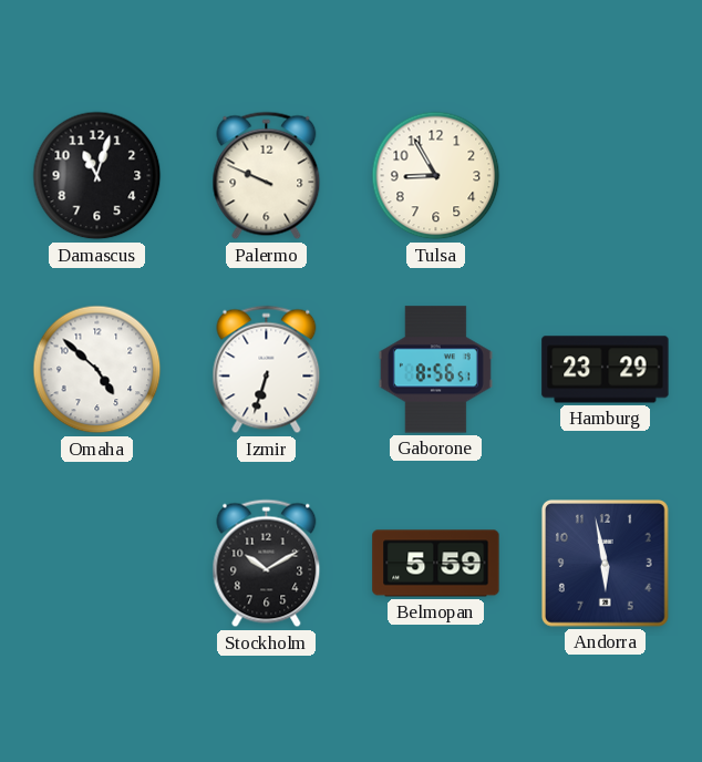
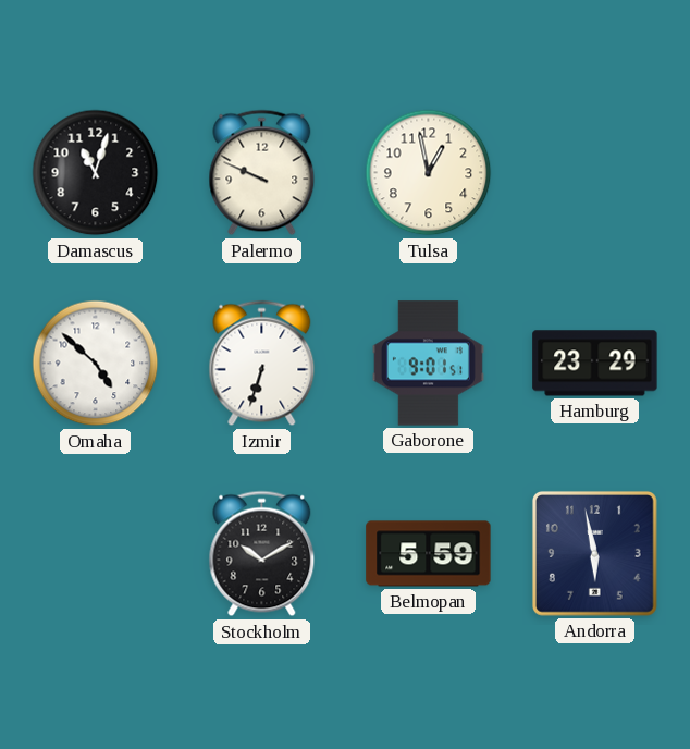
Tulsa: 8:55 -> 12:58
Gaborone: 8:56 -> 9:01
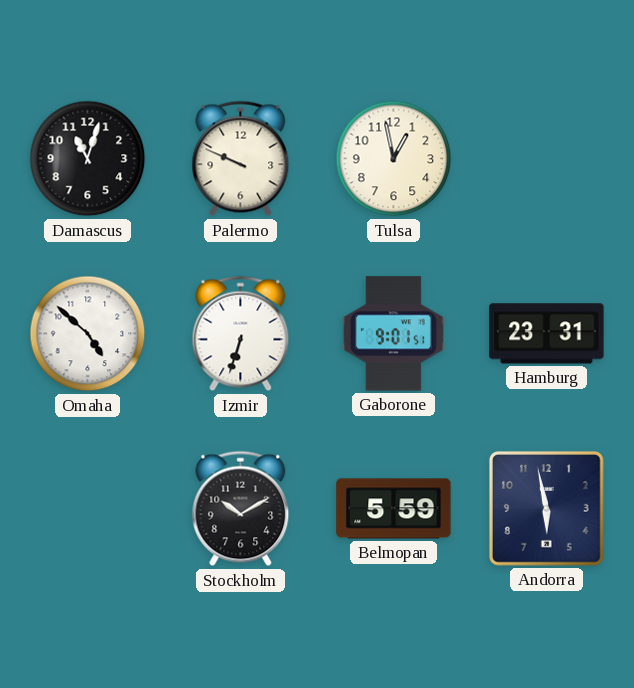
Hamburg: 23:29 -> 23:31
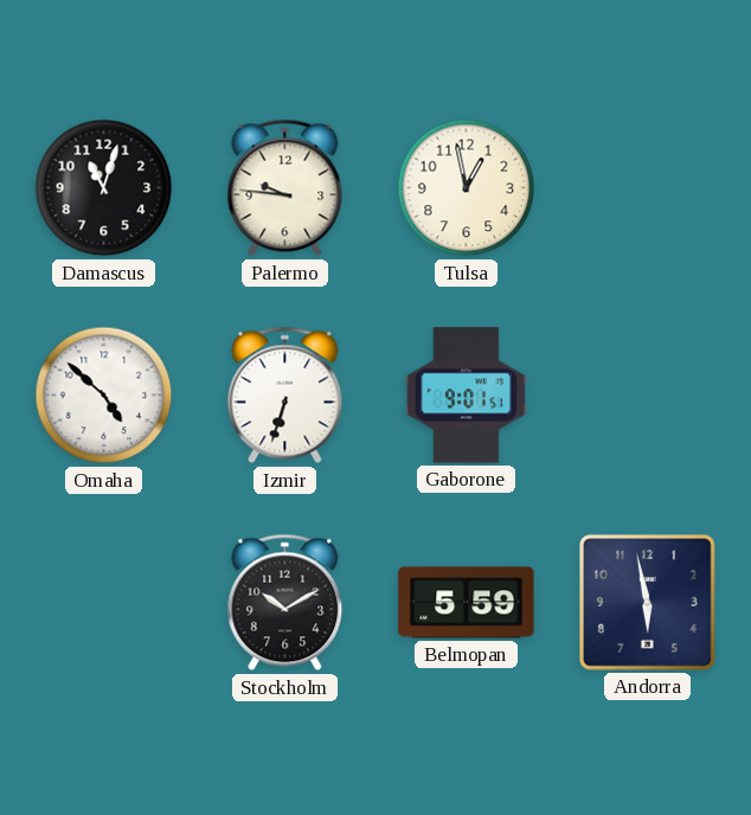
Palermo: 9:49 -> 9:46
Hamburg: 23:31 -> none
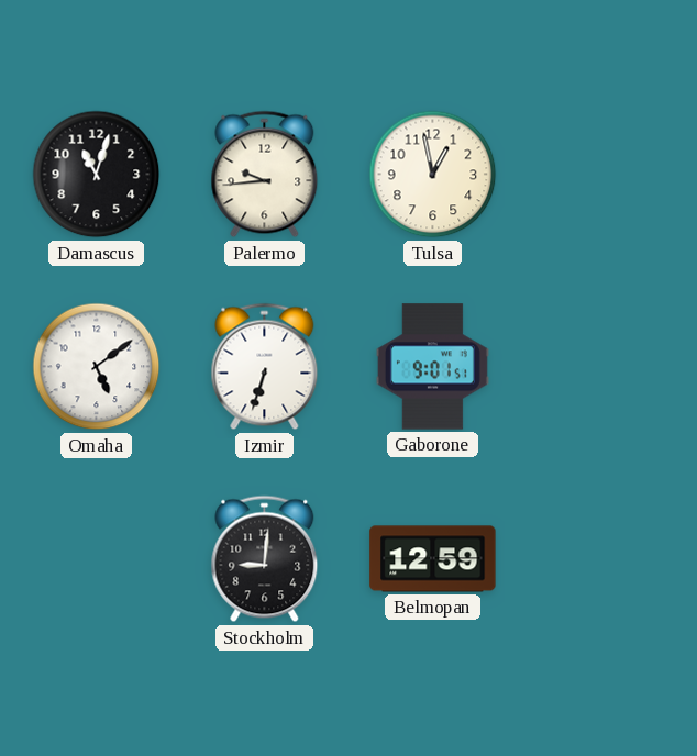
Palermo: 9:46 -> 9:44
Omaha: 4:52 -> 5:09
Stockholm: 10:10 -> 9:01
Belmopan: 5:59 -> 12:59
Andorra: 5:58 -> none
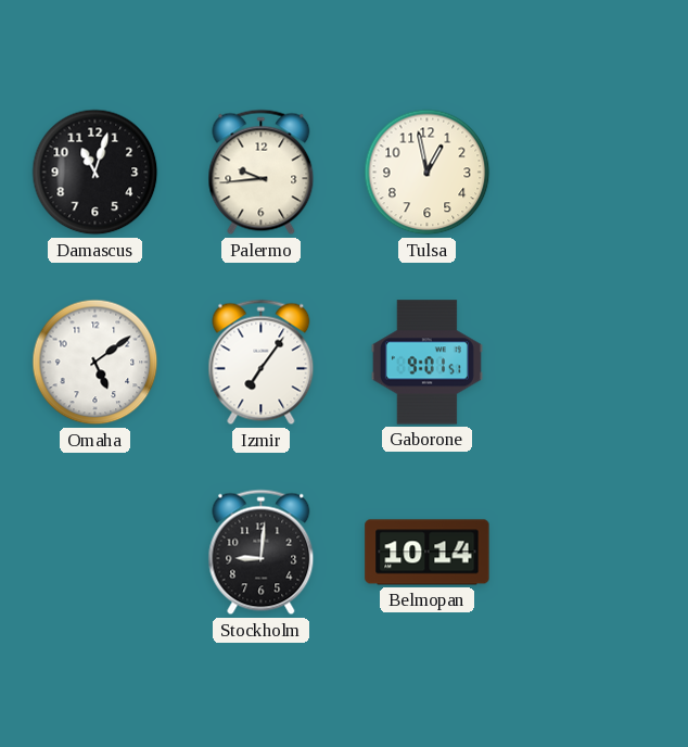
Izmir: 6:33 -> 7:06
Belmopan: 12:59 -> 10:14
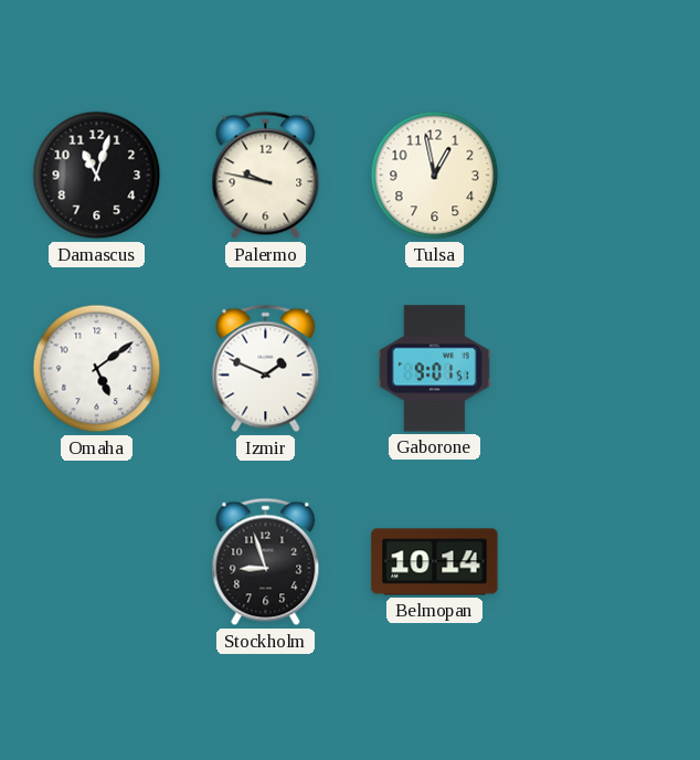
Palermo: 9:44 -> 9:47
Izmir: 7:06 -> 1:49
Stockholm: 9:01 -> 8:57
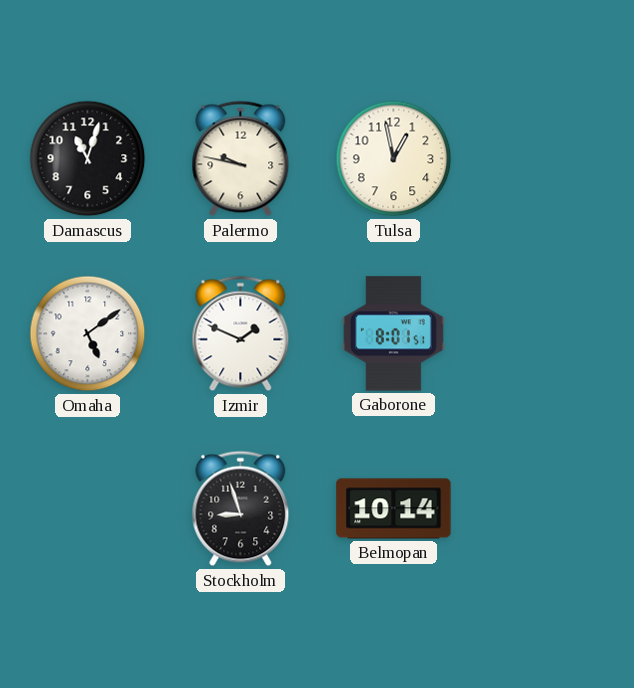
Gaborone: 9:01 -> 8:01
